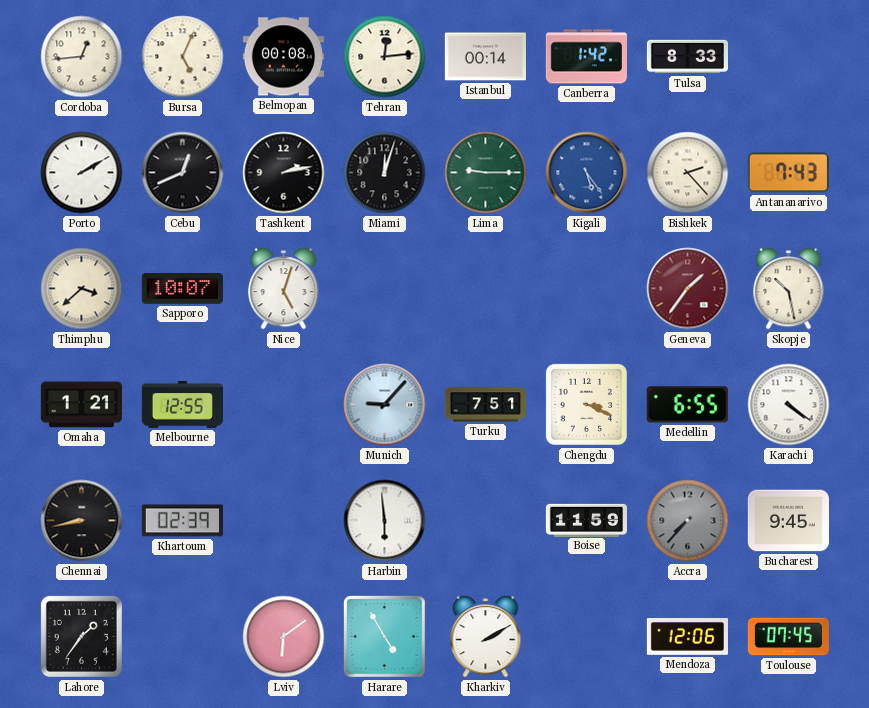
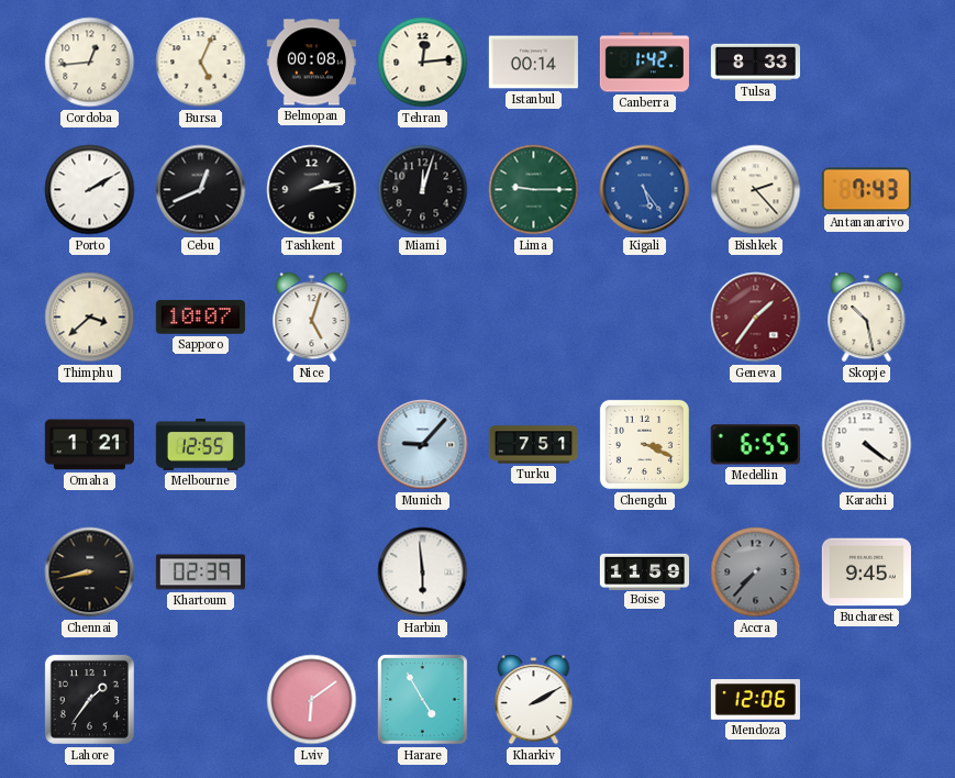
Toulouse: 07:45 -> none
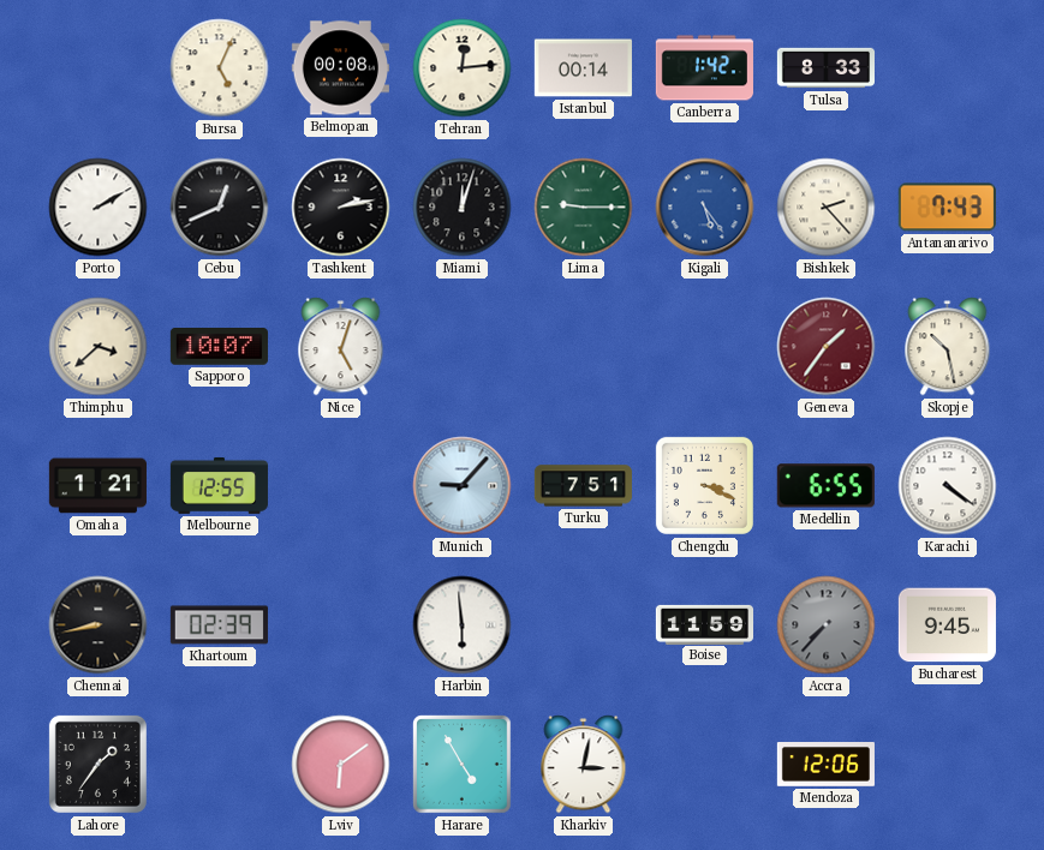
Cordoba: 12:44 -> none
Kharkiv: 2:10 -> 3:02
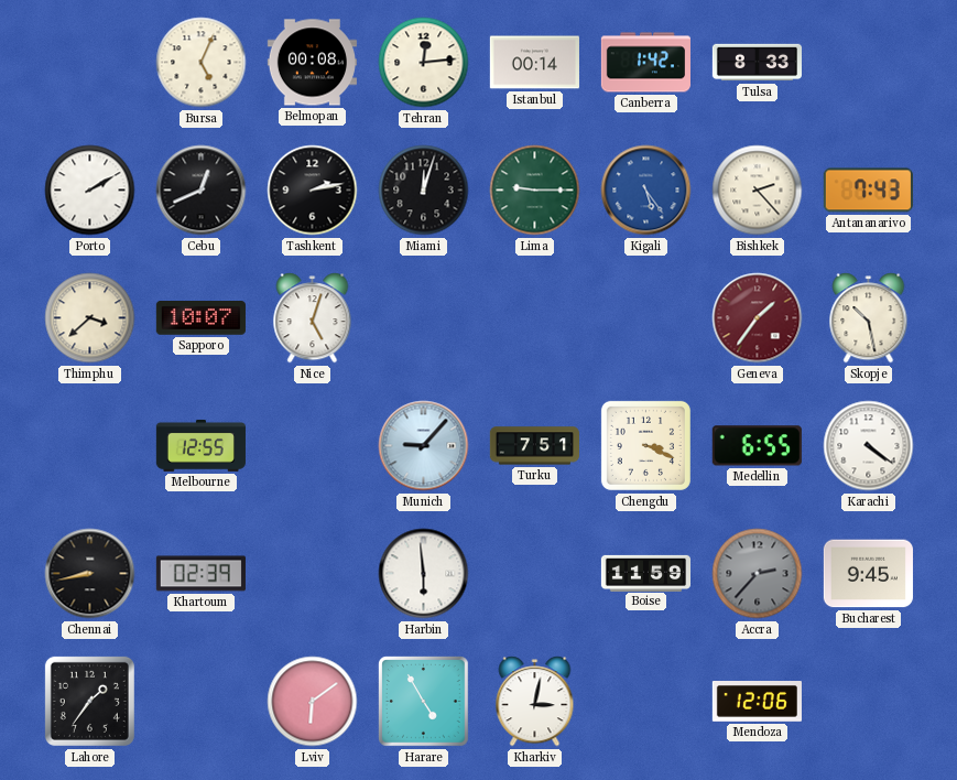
Omaha: 1:21 -> none
Accra: 7:37 -> 2:37
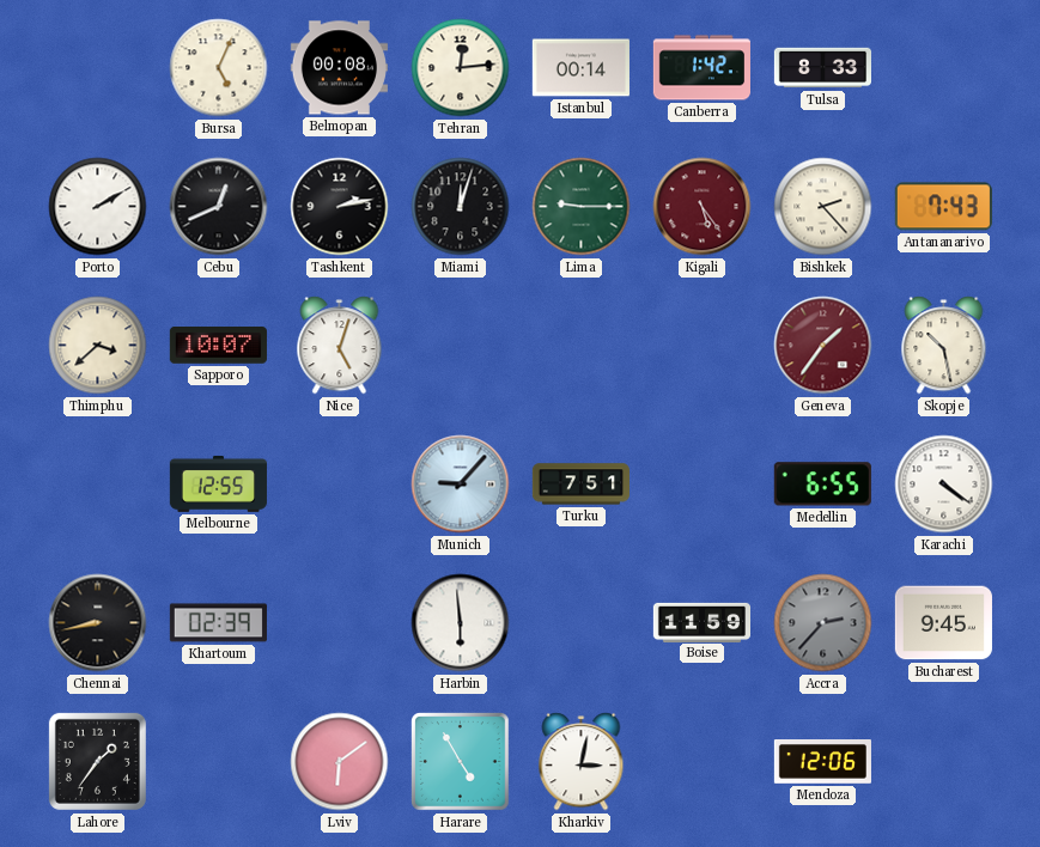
Kigali dial: blue -> burgundy
Chengdu: 3:19 -> none
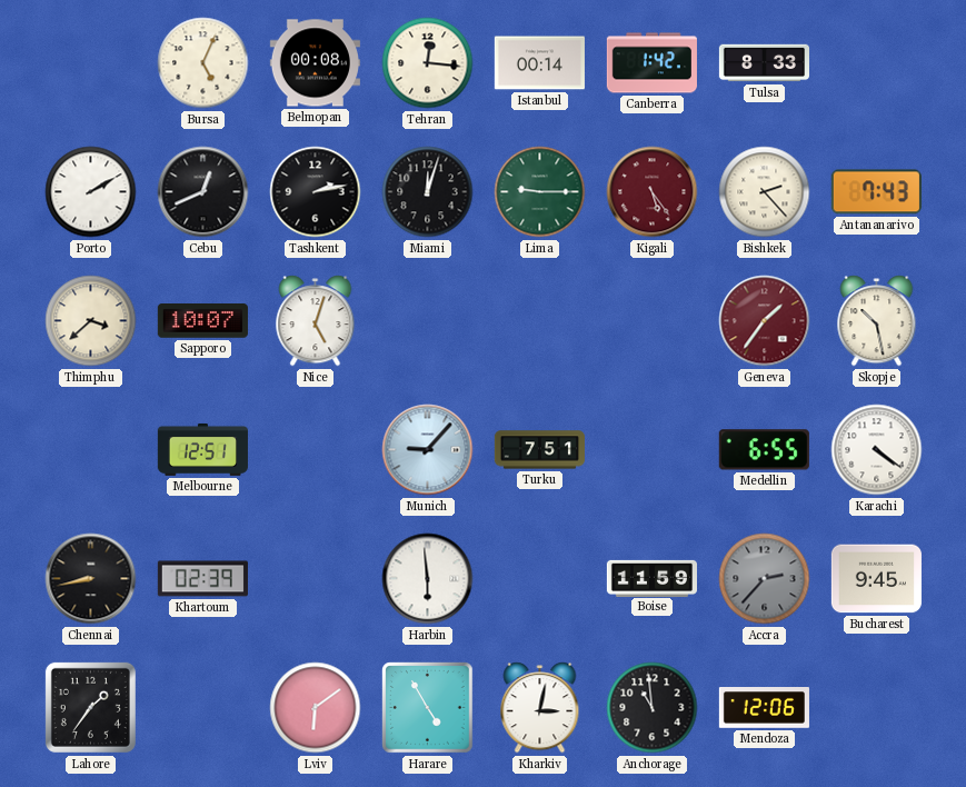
Tehran: 12:14 -> 12:16
Melbourne: 12:55 -> 12:51
Anchorage: none -> 10:59
